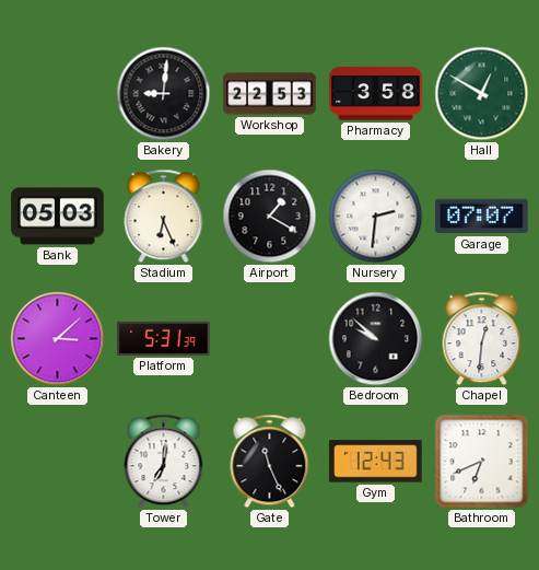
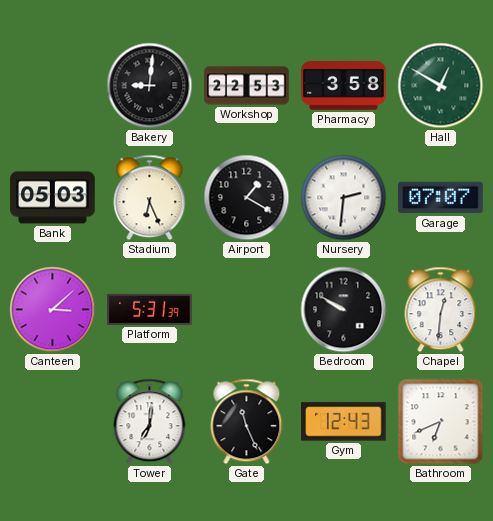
Bedroom: 9:52 -> 9:50
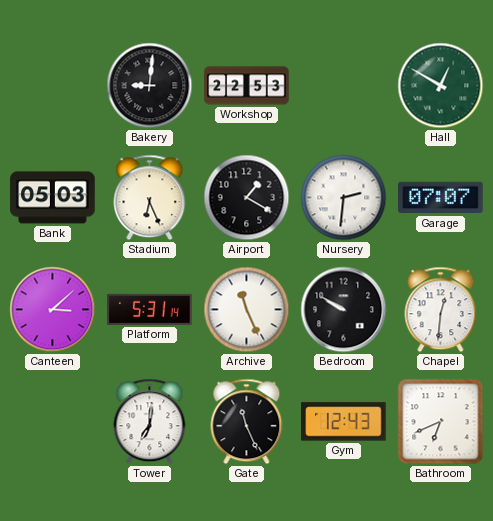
Pharmacy: 3:58 -> none
Platform: 5:31:39 -> 5:31:14
Archive: none -> 11:26
